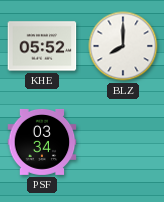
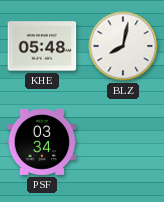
KHE: 05:52 -> 05:48
BLZ: 8:00 -> 8:02
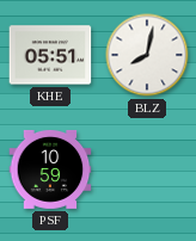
KHE: 05:48 -> 05:51
PSF: 03:34 -> 10:59
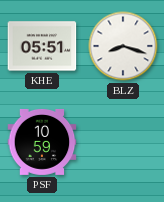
BLZ: 8:02 -> 8:18
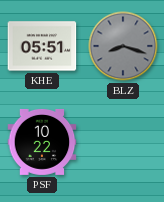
BLZ dial: white -> grey
PSF: 10:59 -> 10:22
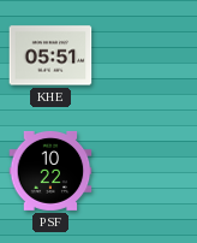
BLZ: 8:18 -> none
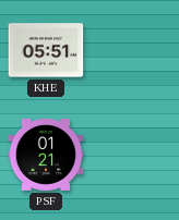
PSF: 10:22 -> 01:21
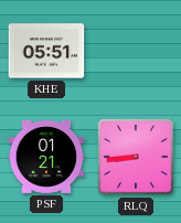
RLQ: none -> 8:44
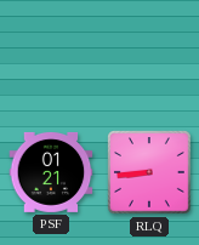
KHE: 05:51 -> none
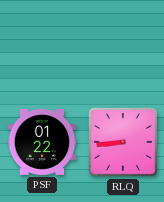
PSF: 01:21 -> 01:22
